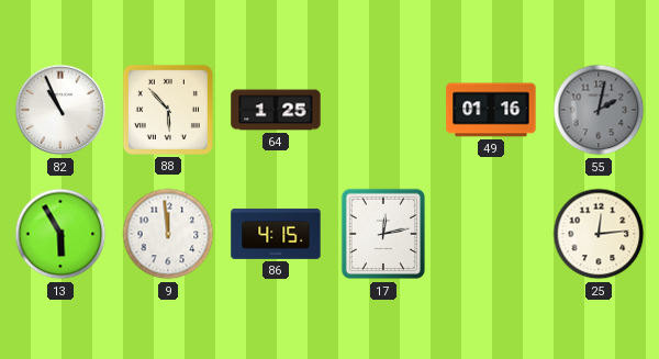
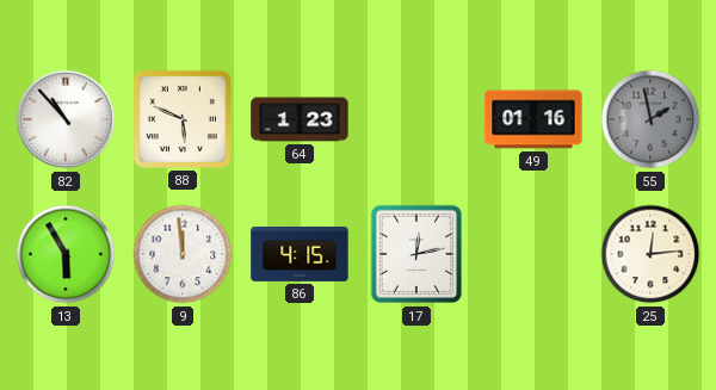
82: 10:56 -> 10:53
88: 5:53 -> 5:49
64: 1:25 -> 1:23
55: 2:02 -> 1:58
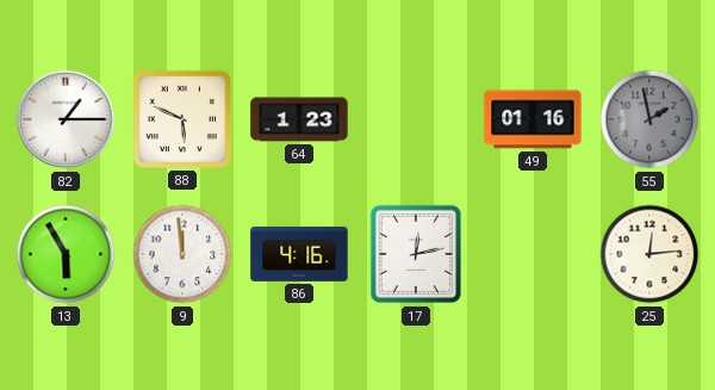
82: 10:53 -> 1:15
86: 4:15 -> 4:16
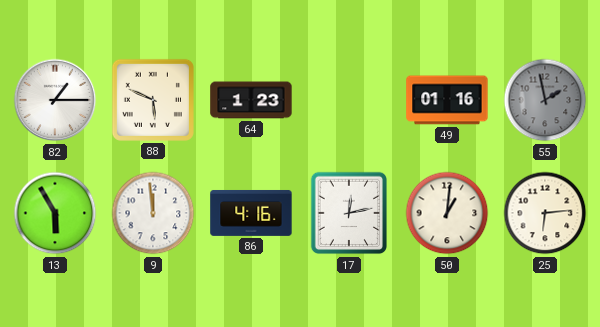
50: none -> 1:01
25: 12:14 -> 6:14
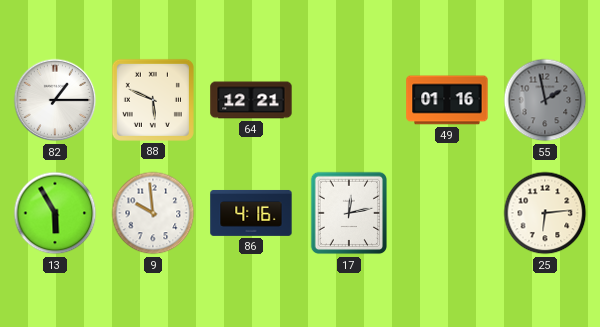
64: 1:23 -> 12:21
9: 11:59 -> 9:59
50: 1:01 -> none
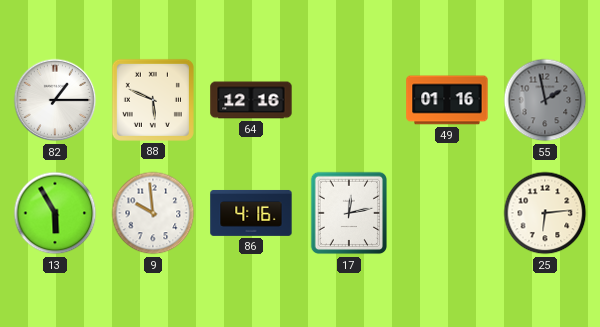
64: 12:21 -> 12:16
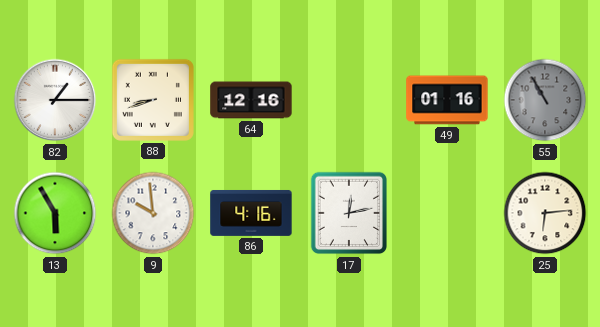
88: 5:49 -> 8:42
55: 1:58 -> 10:55
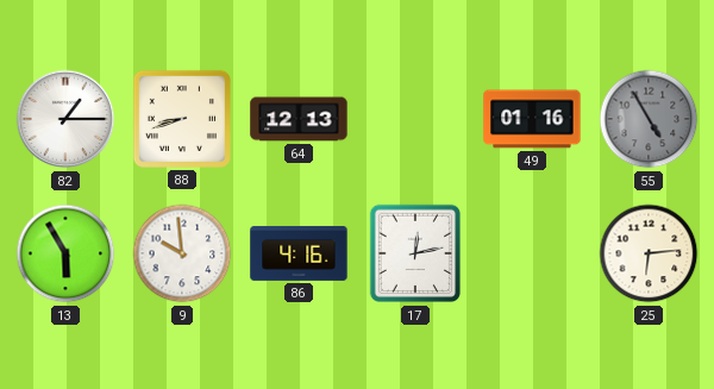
64: 12:16 -> 12:13
55: 10:55 -> 4:55
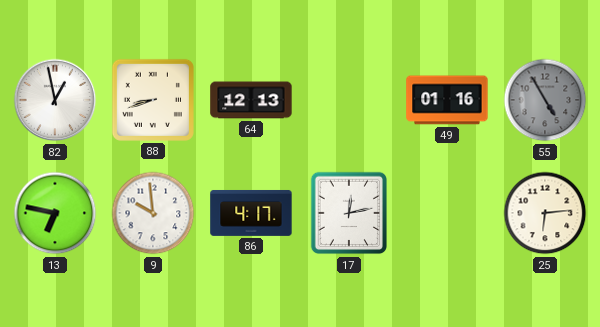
82: 1:15 -> 12:58
13: 5:55 -> 6:47
86: 4:16 -> 4:17
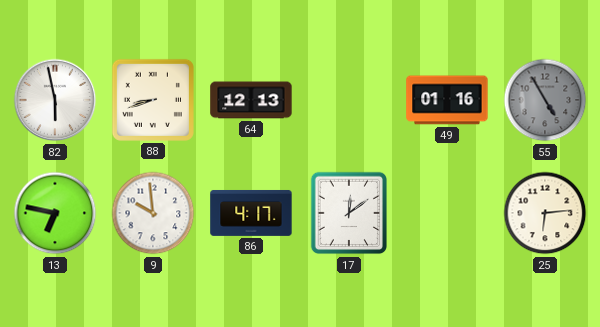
82: 12:58 -> 5:58
17: 12:13 -> 12:09
